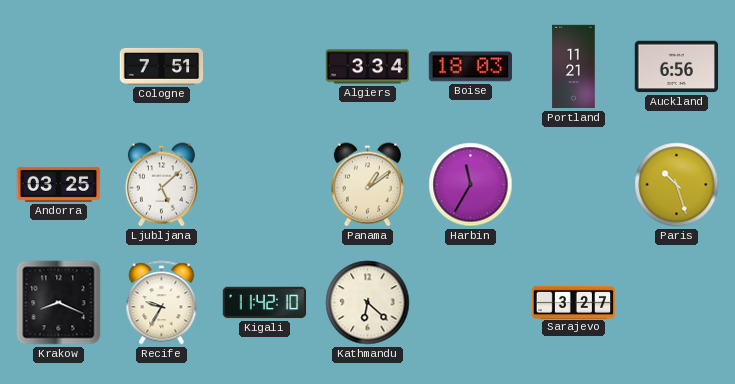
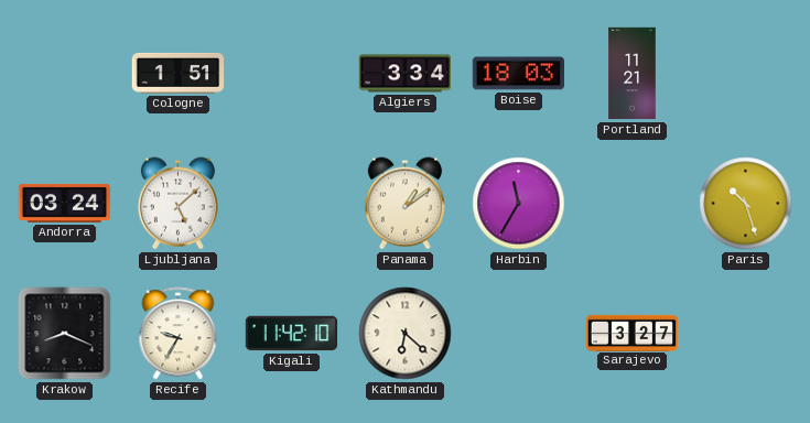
Cologne: 7:51 -> 1:51
Auckland: 6:56 -> none
Andorra: 03:25 -> 03:24
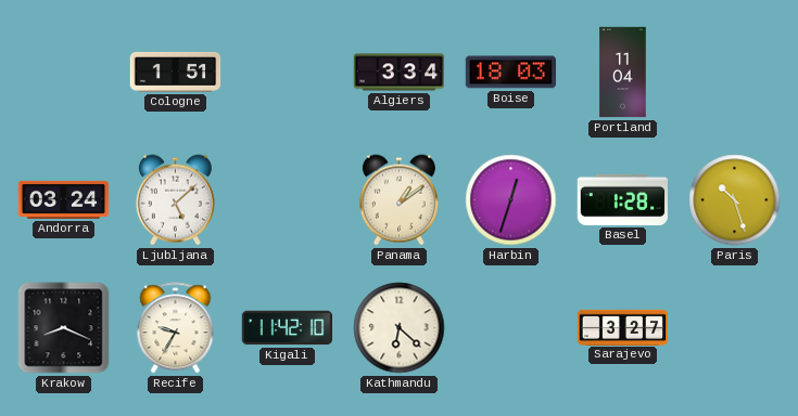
Portland: 11:21 -> 11:04
Harbin: 11:35 -> 12:33
Basel: none -> 1:28
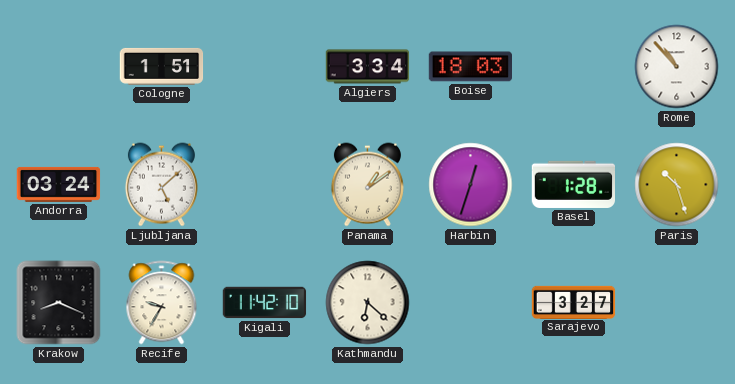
Portland: 11:04 -> none
Rome: none -> 10:53
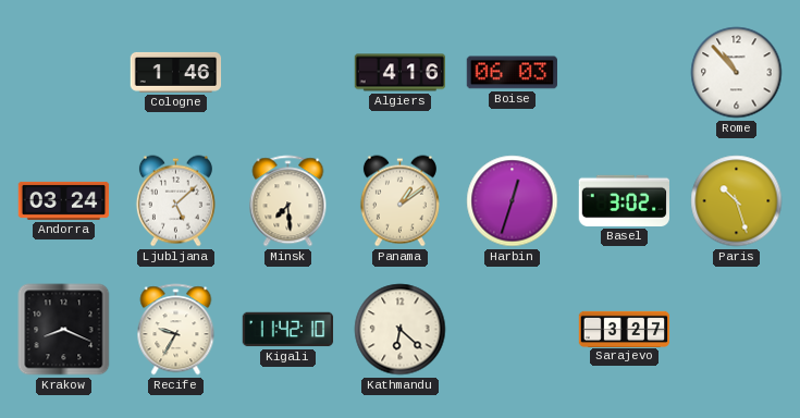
Cologne: 1:51 -> 1:46
Algiers: 3:34 -> 4:16
Boise: 18:03 -> 06:03
Minsk: none -> 7:29
Basel: 1:28 -> 3:02
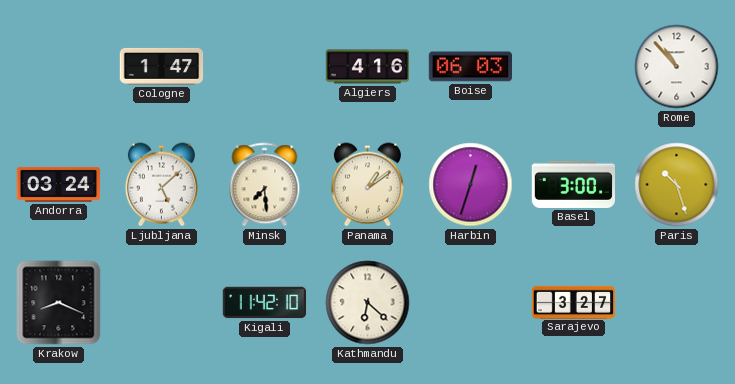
Cologne: 1:46 -> 1:47
Basel: 3:02 -> 3:00
Recife: 9:35 -> none
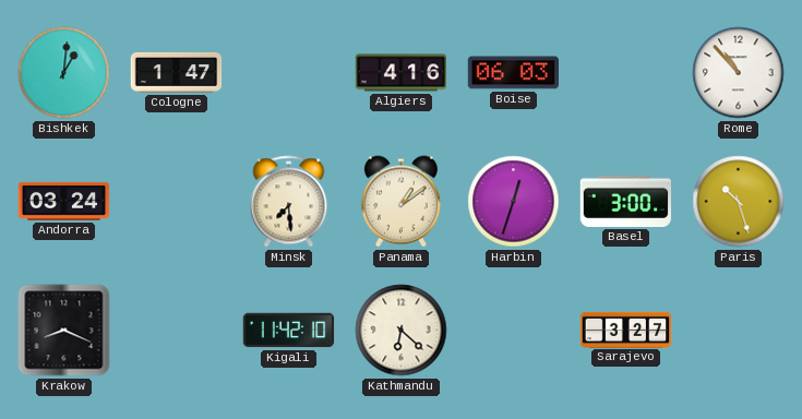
Bishkek: none -> 1:01
Ljubljana: 5:08 -> none
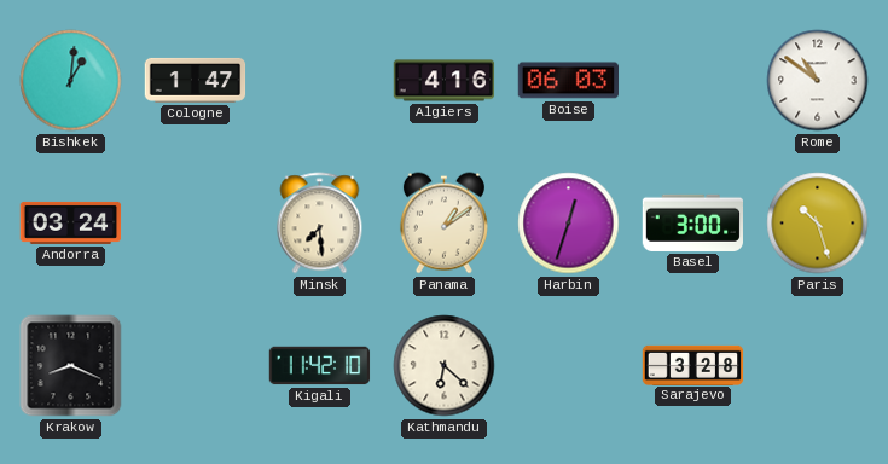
Rome: 10:53 -> 10:51
Sarajevo: 3:27 -> 3:28
